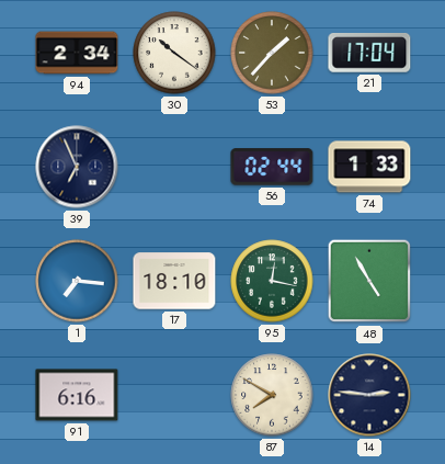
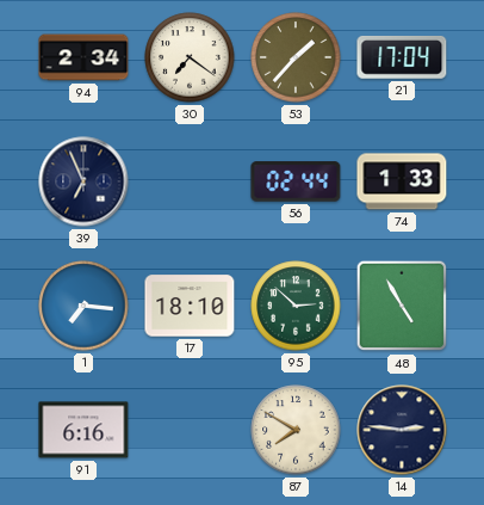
30: 10:21 -> 7:21
95: 12:17 -> 2:52
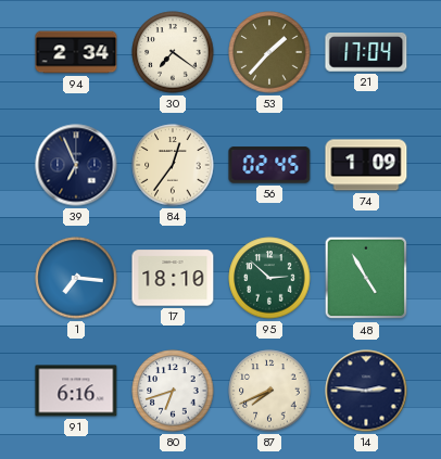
84: none -> 12:36
56: 02:44 -> 02:45
74: 1:33 -> 1:09
80: none -> 6:42
87: 7:50 -> 7:41
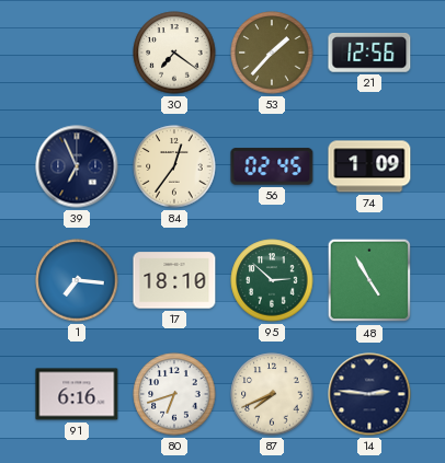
94: 2:34 -> none
21: 17:04 -> 12:56
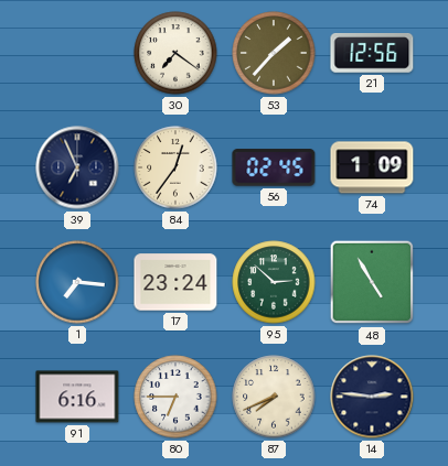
17: 18:10 -> 23:24
80: 6:42 -> 6:45
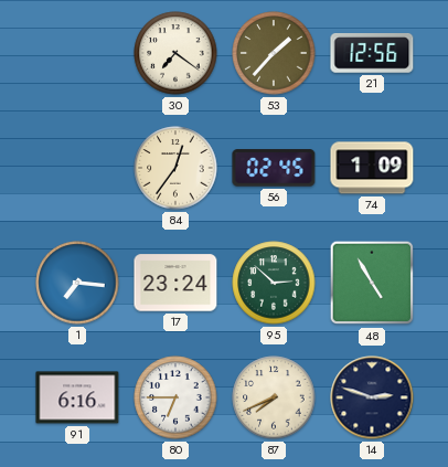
39: 6:56 -> none
14: 2:46 -> 2:48
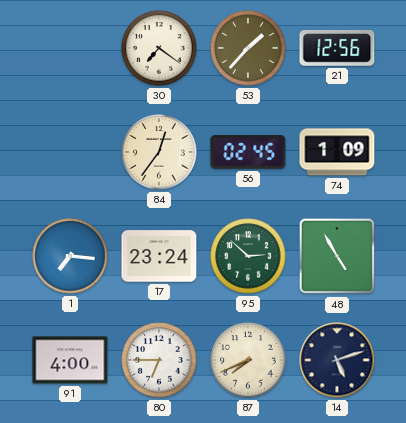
91: 6:16 -> 4:00
14: 2:48 -> 5:12
